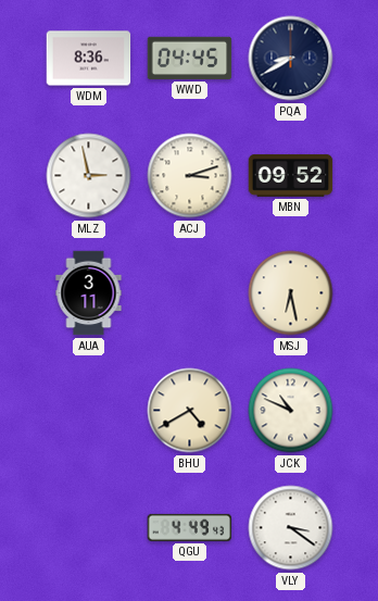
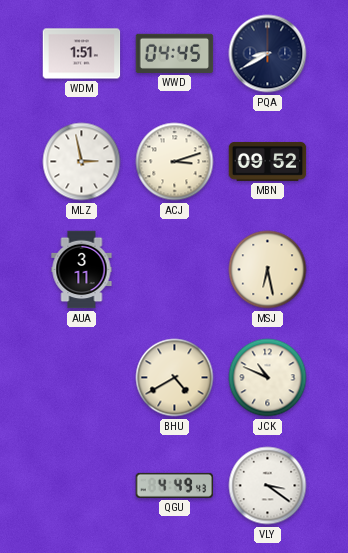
WDM: 8:36 -> 1:51
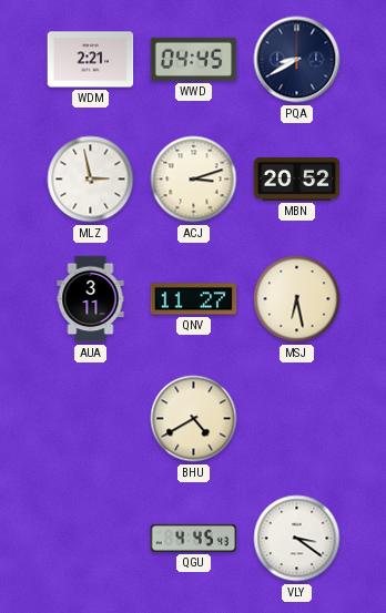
WDM: 1:51 -> 2:21
MBN: 09:52 -> 20:52
QNV: none -> 11:27
JCK: 10:49 -> none
QGU: 4:49 -> 4:45
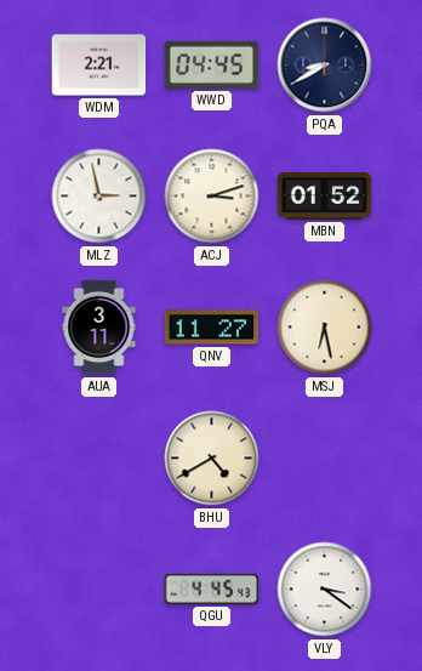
MBN: 20:52 -> 01:52
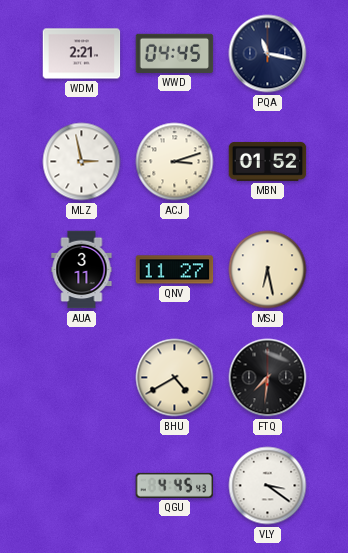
PQA: 8:40 -> 11:17
FTQ: none -> 7:31
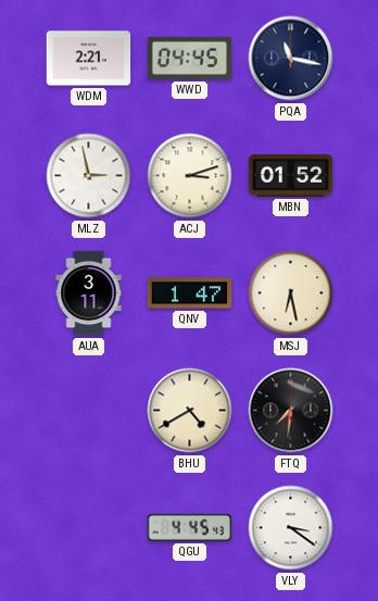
QNV: 11:27 -> 1:47
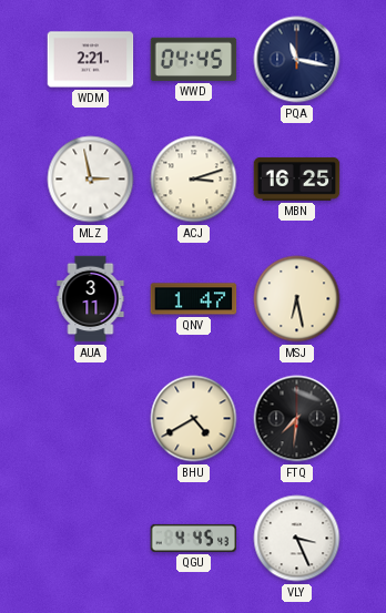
MBN: 01:52 -> 16:25
VLY: 3:21 -> 3:26
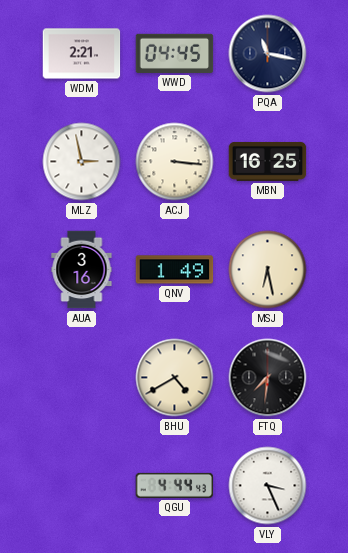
ACJ: 3:12 -> 3:16
AUA: 3:11 -> 3:16
QNV: 1:47 -> 1:49
QGU: 4:45 -> 4:44
